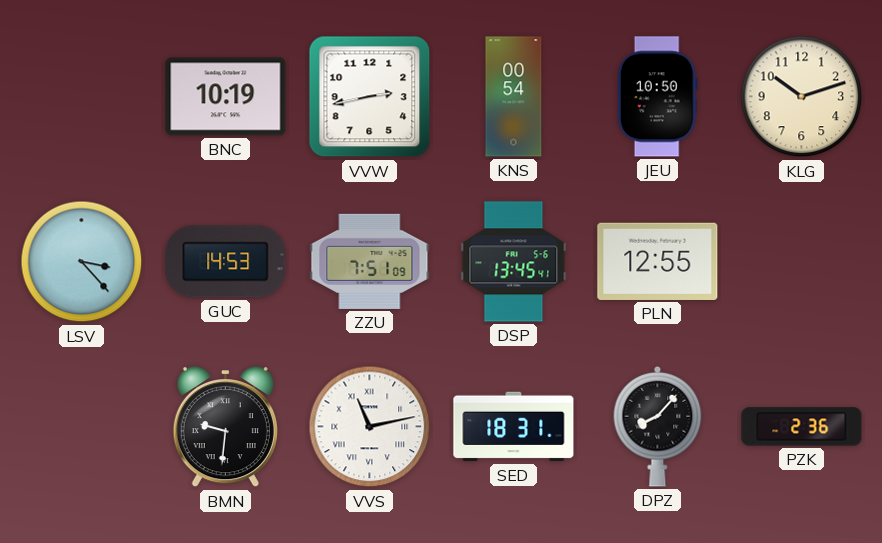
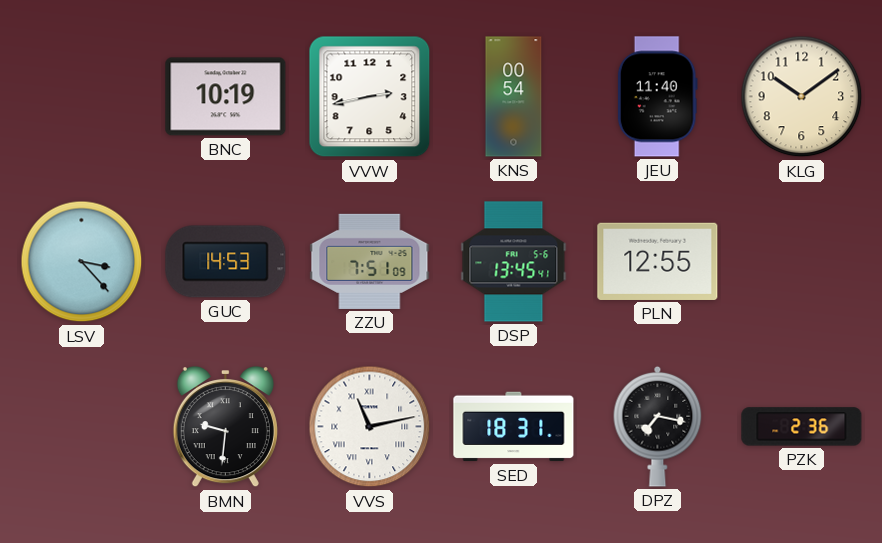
JEU: 10:50 -> 11:40
KLG: 10:12 -> 10:09
DPZ: 8:07 -> 7:17
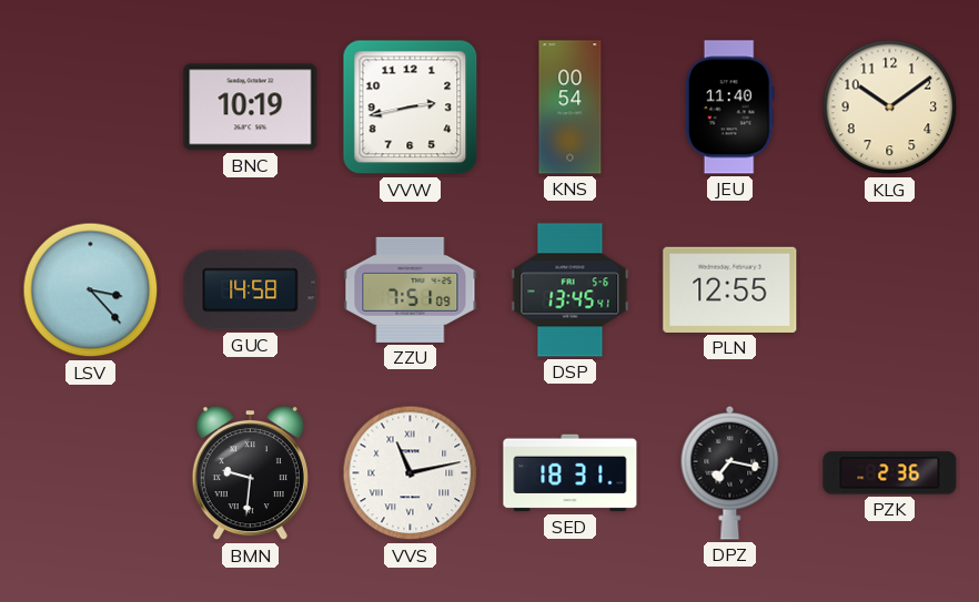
GUC: 14:53 -> 14:58
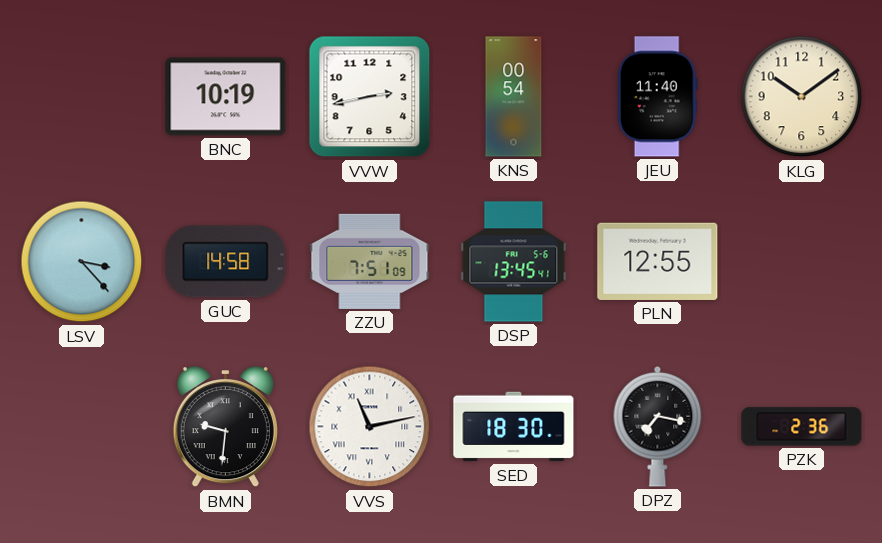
SED: 18:31 -> 18:30
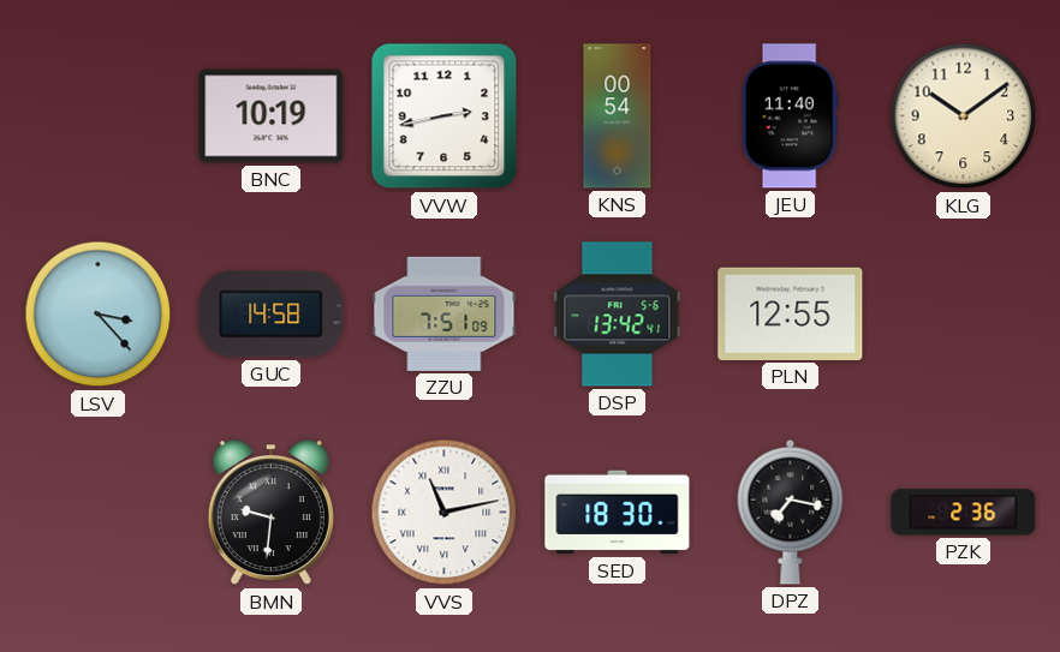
DSP: 13:45 -> 13:42
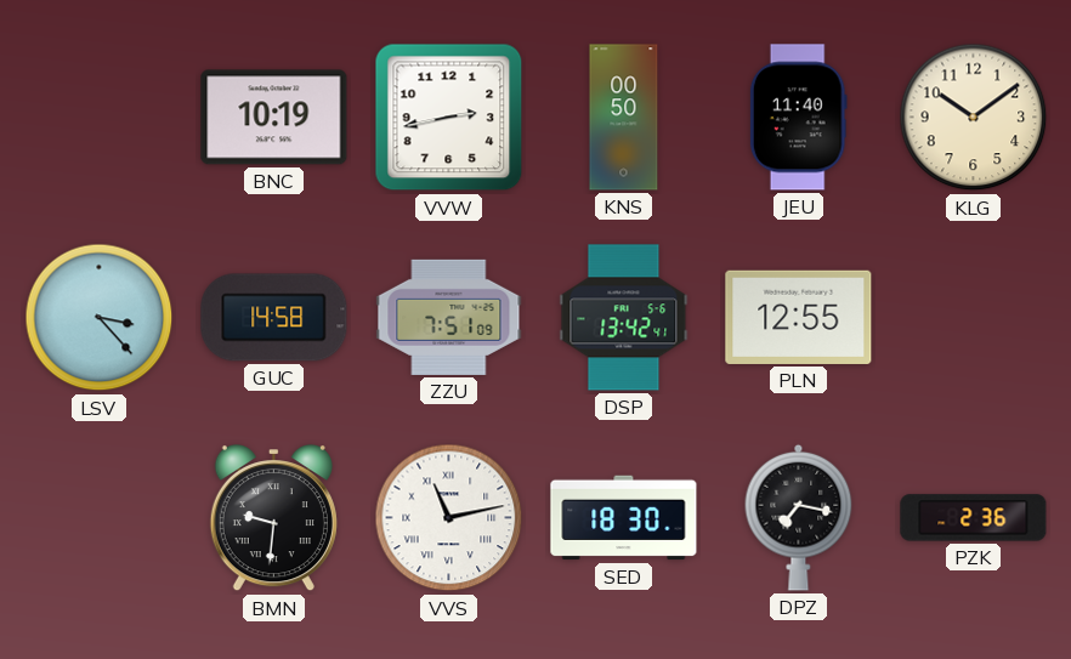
KNS: 00:54 -> 00:50
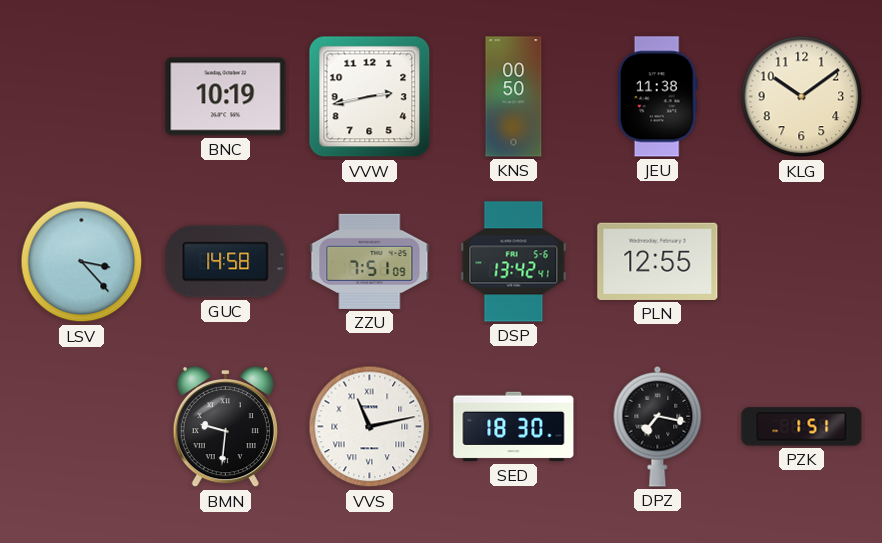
JEU: 11:40 -> 11:38
PZK: 2:36 -> 1:51
